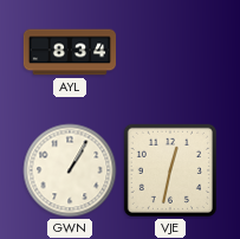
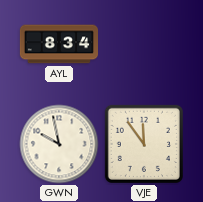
GWN: 1:05 -> 9:58
VJE: 12:32 -> 11:54
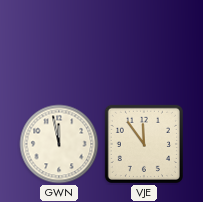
AYL: 8:34 -> none
GWN: 9:58 -> 11:58
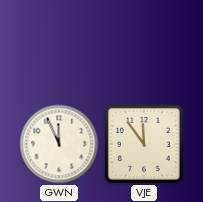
GWN: 11:58 -> 11:56
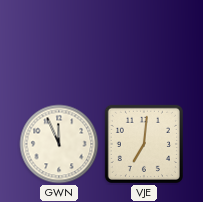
VJE: 11:54 -> 7:01
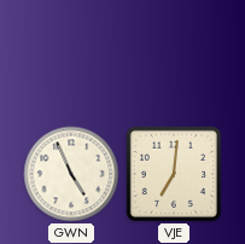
GWN: 11:56 -> 4:56
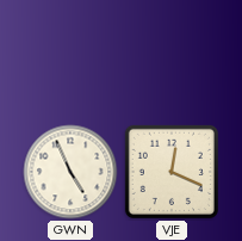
VJE: 7:01 -> 12:19
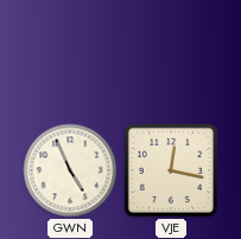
VJE: 12:19 -> 12:17
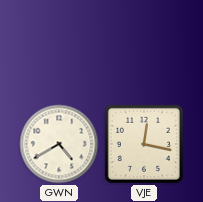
GWN: 4:56 -> 4:40
